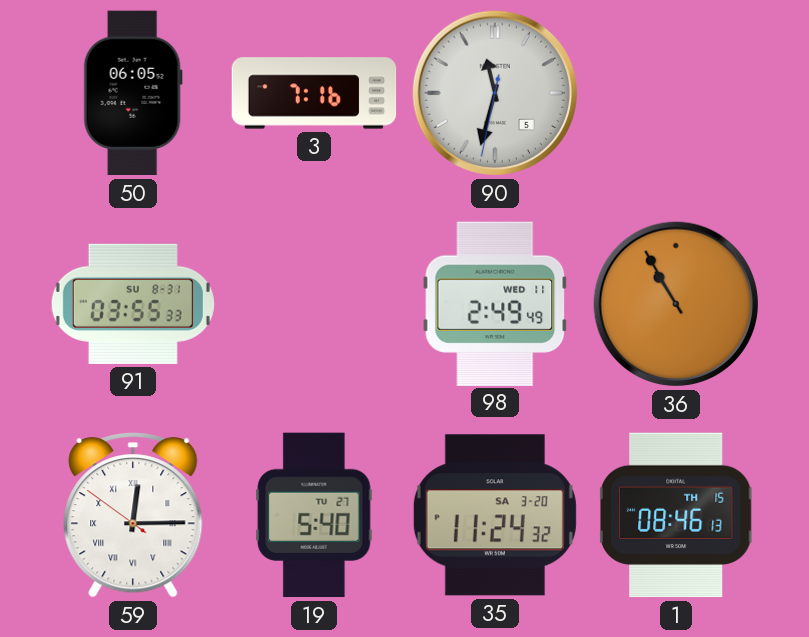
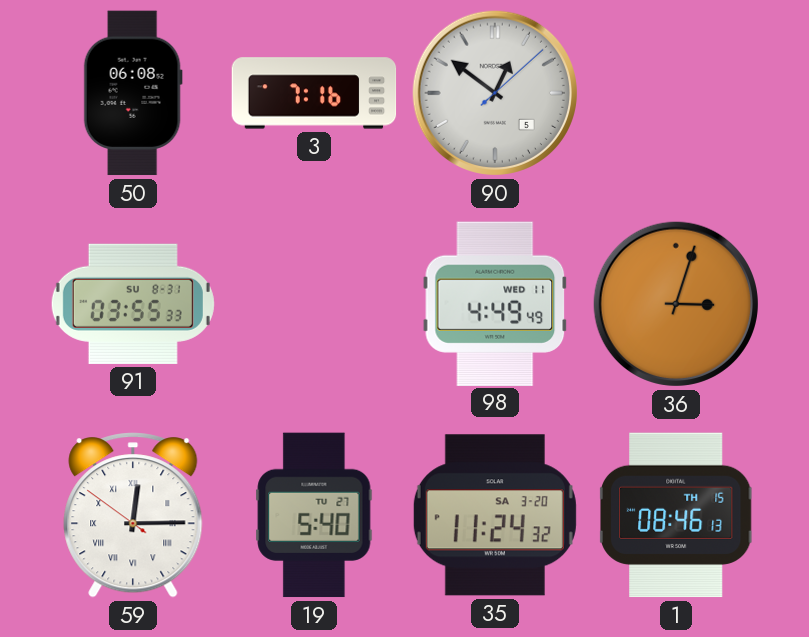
50: 06:05 -> 06:08
90: 11:32 -> 12:51
98: 2:49 -> 4:49
36: 10:55 -> 3:03
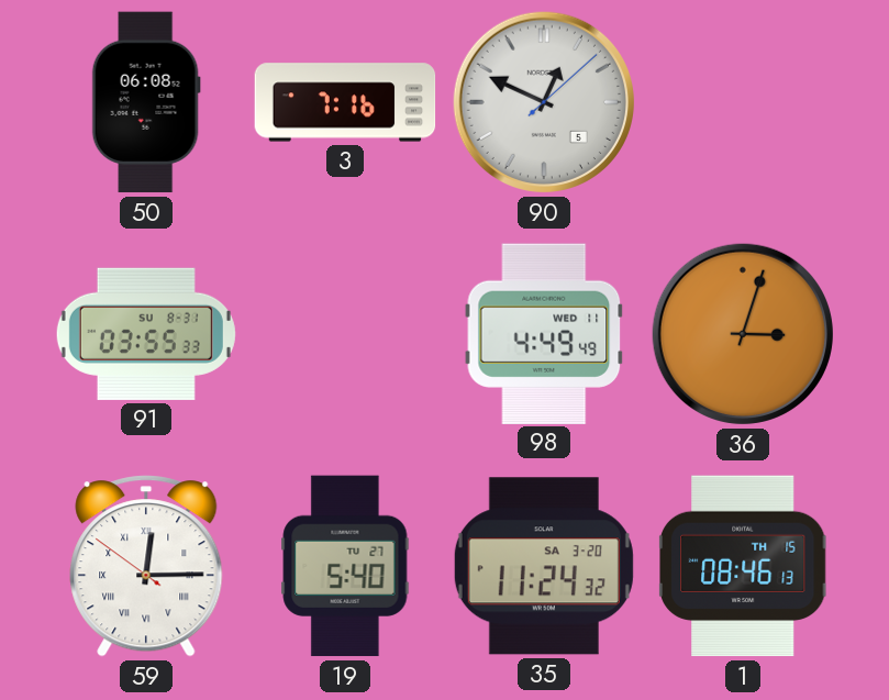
90: 12:51 -> 12:49
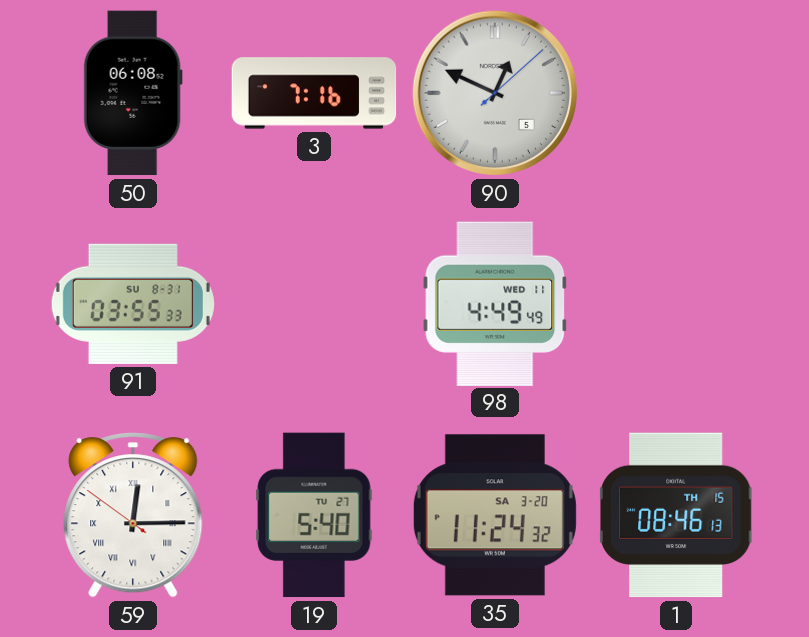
36: 3:03 -> none
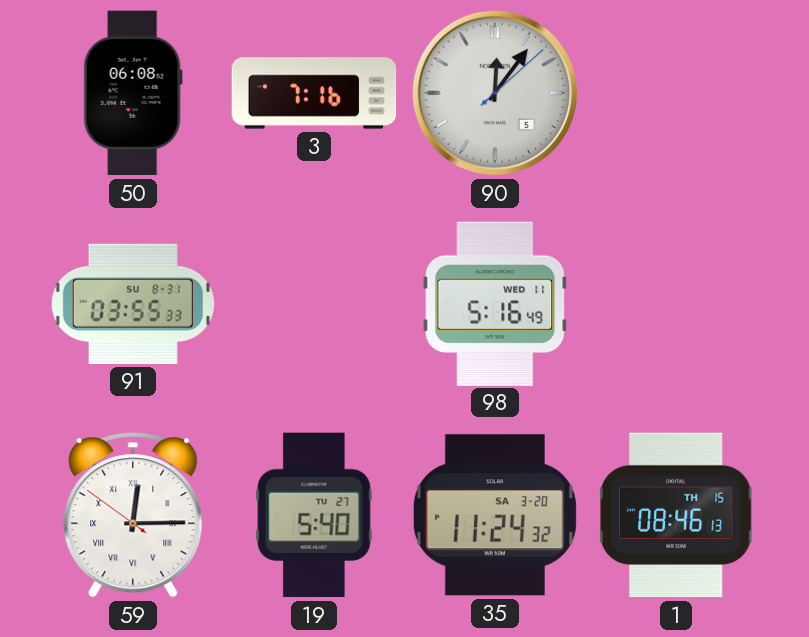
90: 12:49 -> 12:06
98: 4:49 -> 5:16
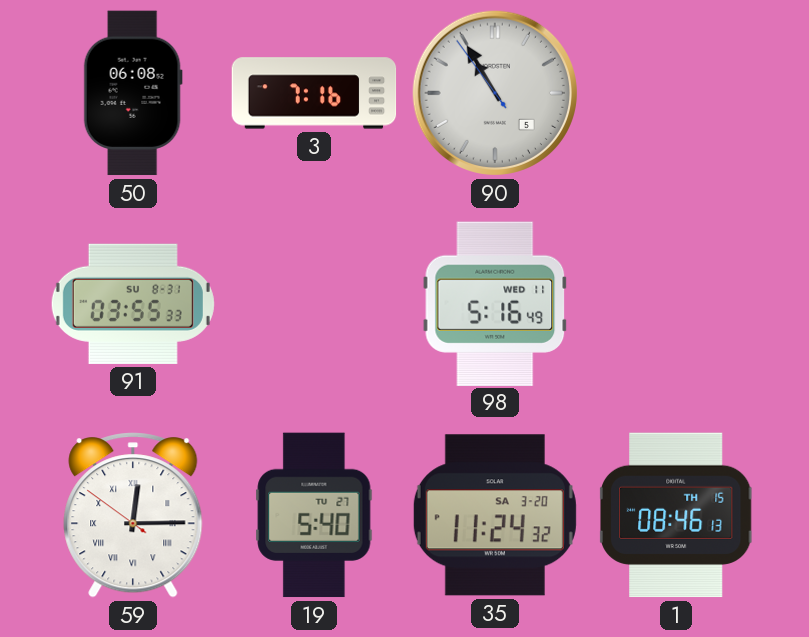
90: 12:06 -> 10:54
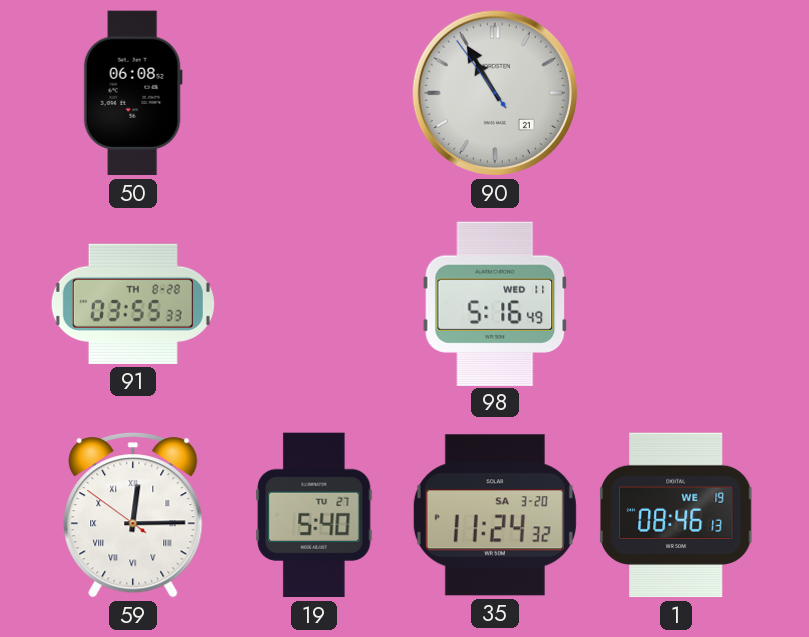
3: 7:16 -> none
90 date: 5 -> 21
91 date: SU 8-31 -> TH 8-28
1 date: TH 15 -> WE 19
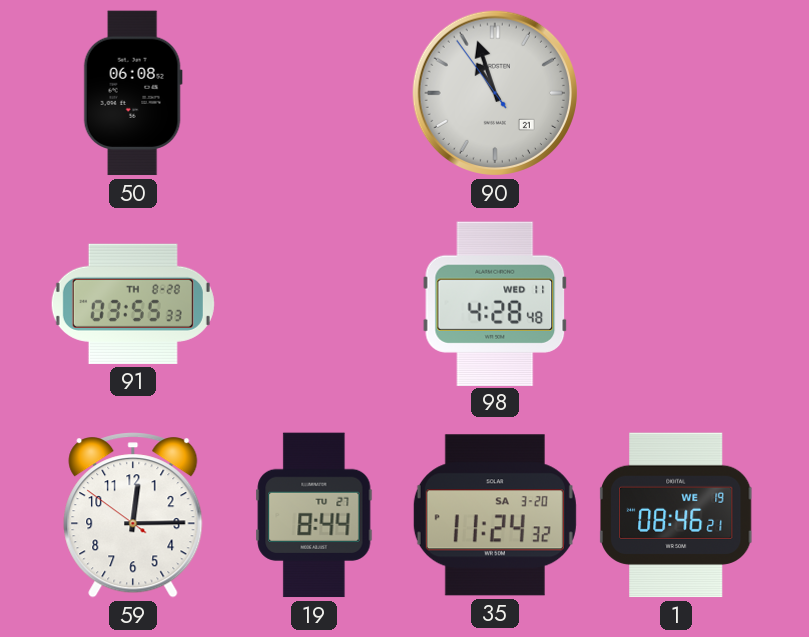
90: 10:54 -> 10:56
98: 5:16 -> 4:28
59 numerals: Roman -> Arabic
19: 5:40 -> 8:44
1: 08:46:13 -> 08:46:21
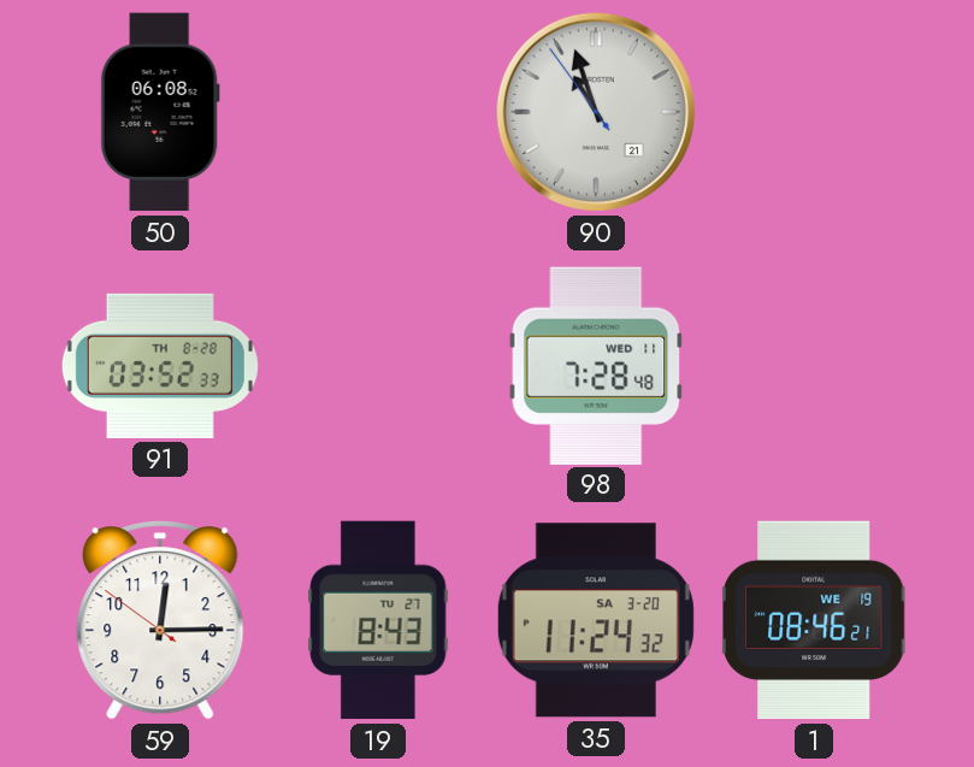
91: 03:55 -> 03:52
98: 4:28 -> 7:28
19: 8:44 -> 8:43
